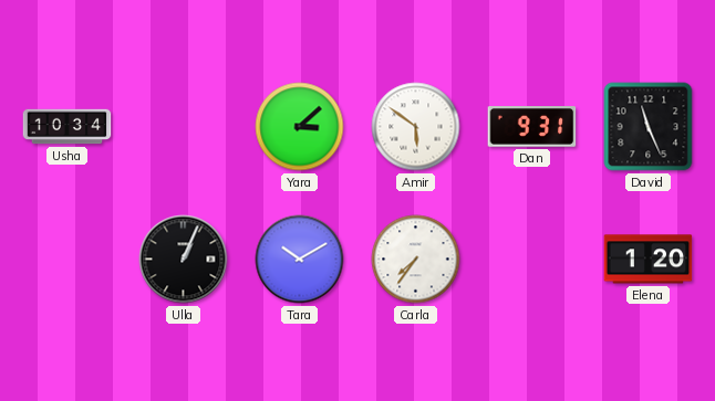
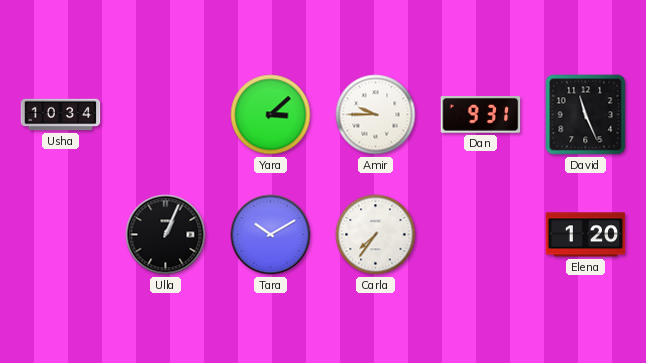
Amir: 5:51 -> 9:45
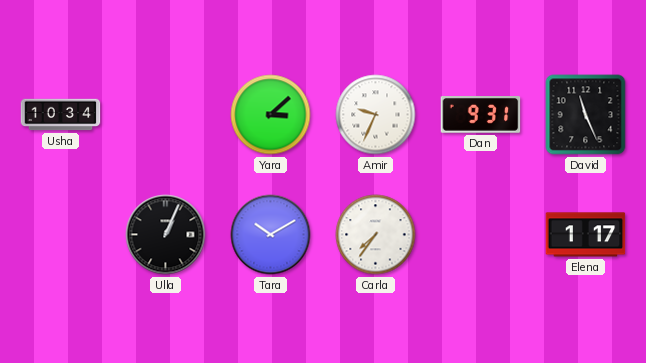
Amir: 9:45 -> 9:34
Elena: 1:20 -> 1:17
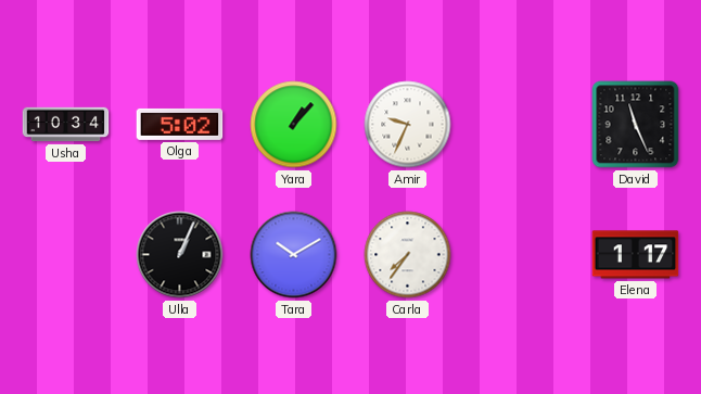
Olga: none -> 5:02
Yara: 3:08 -> 1:07
Dan: 9:31 -> none
